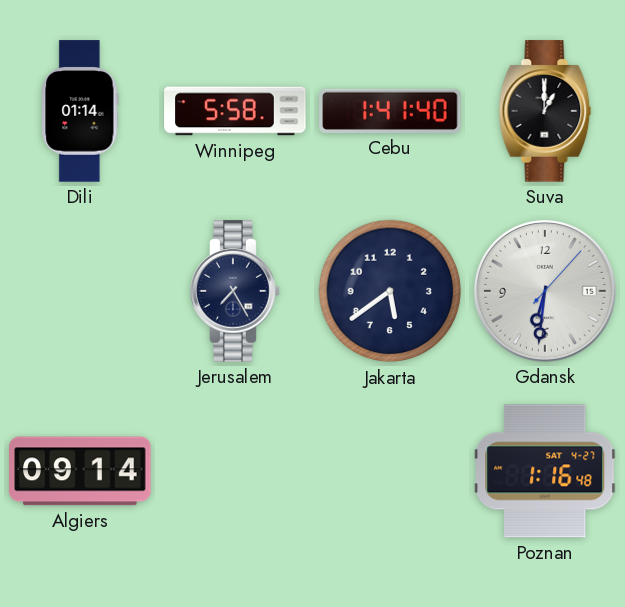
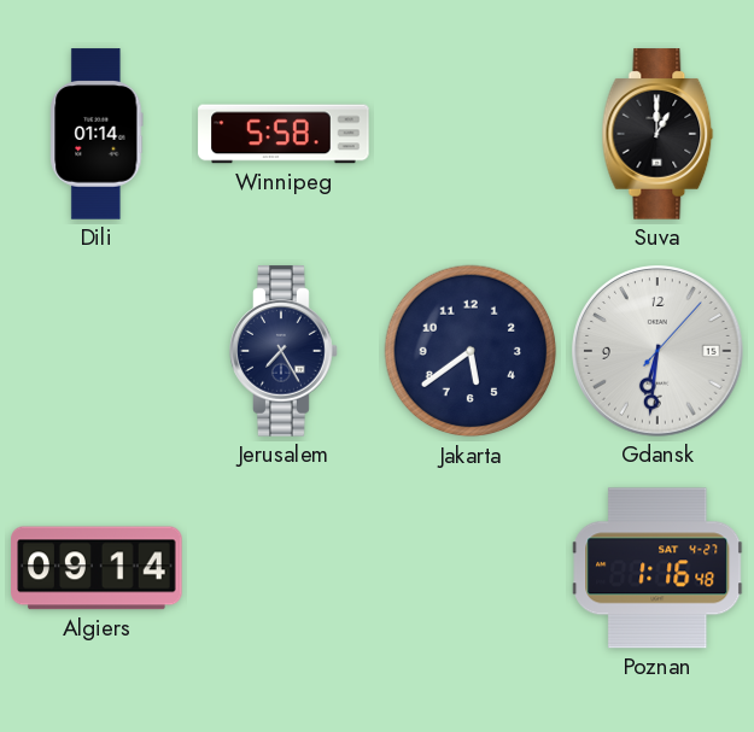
Cebu: 1:41 -> none
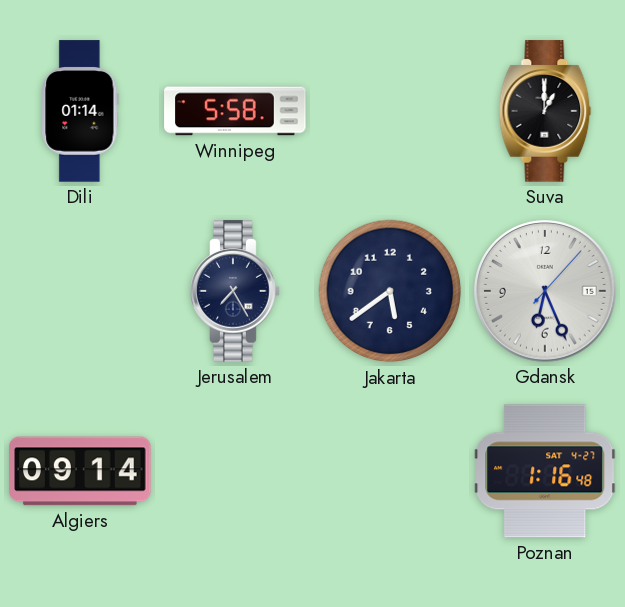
Gdansk: 6:31 -> 6:26
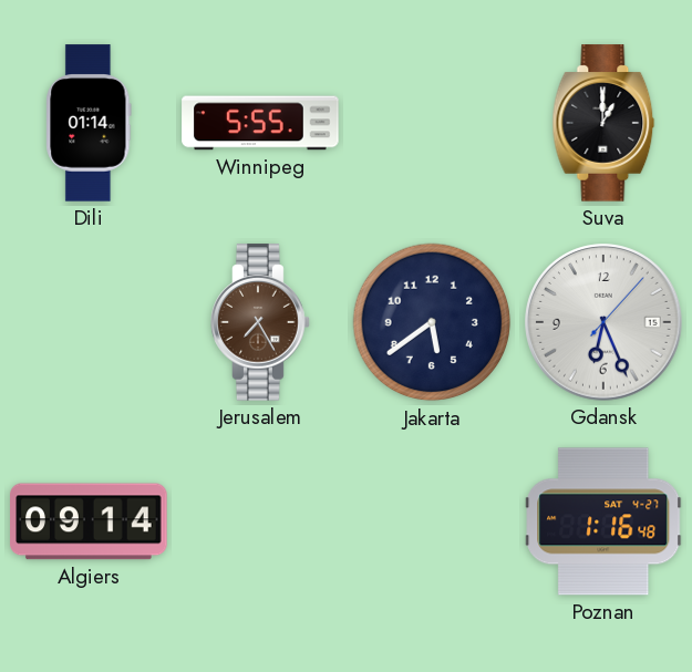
Winnipeg: 5:58 -> 5:55
Jerusalem dial: navy -> brown
